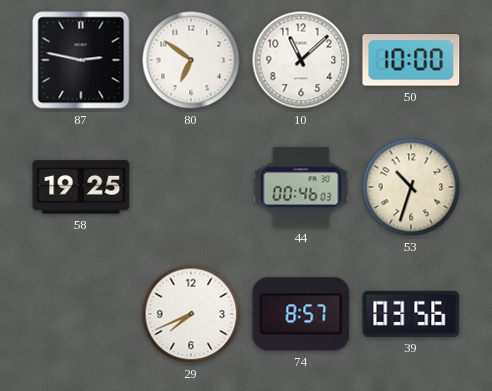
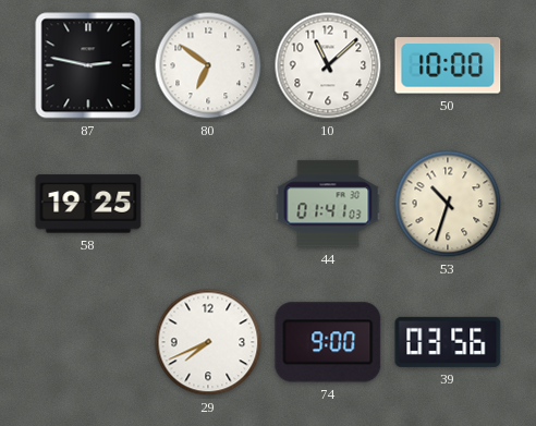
44: 00:46 -> 01:41
74: 8:57 -> 9:00
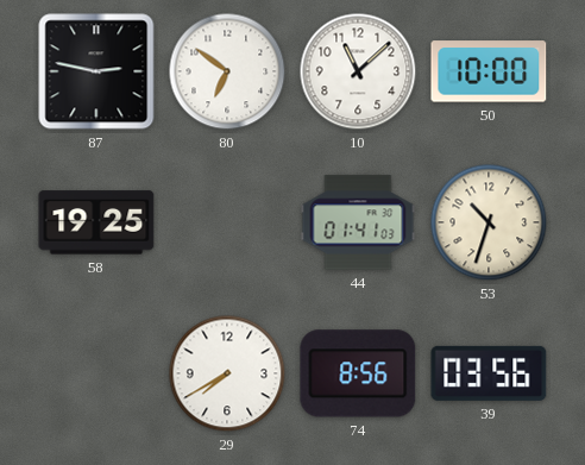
29: 7:41 -> 7:40
74: 9:00 -> 8:56
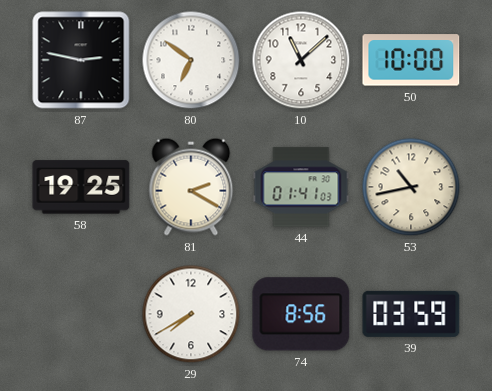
81: none -> 2:20
53: 10:33 -> 10:43
39: 03:56 -> 03:59
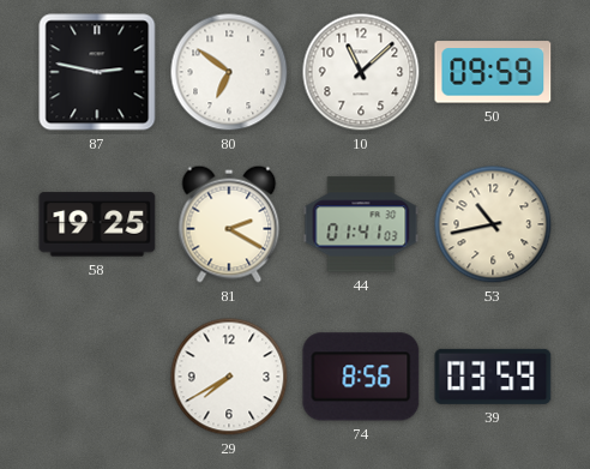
50: 10:00 -> 09:59
